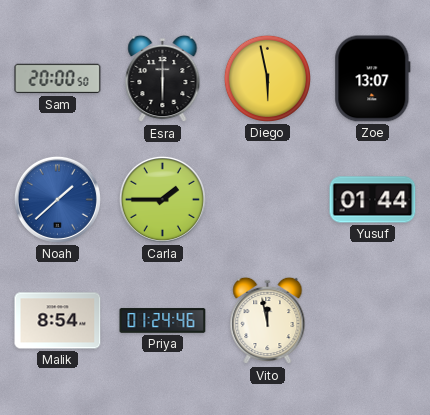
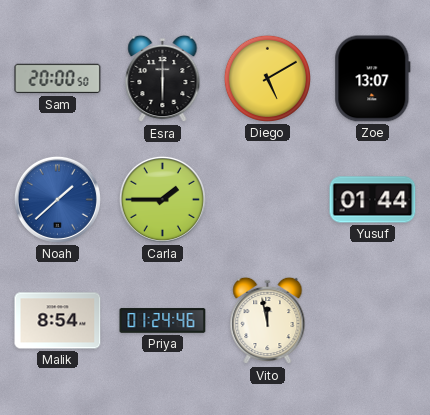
Diego: 5:58 -> 5:10
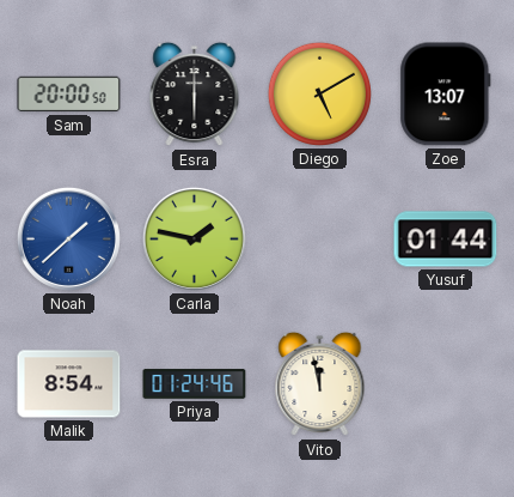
Carla: 1:45 -> 1:47
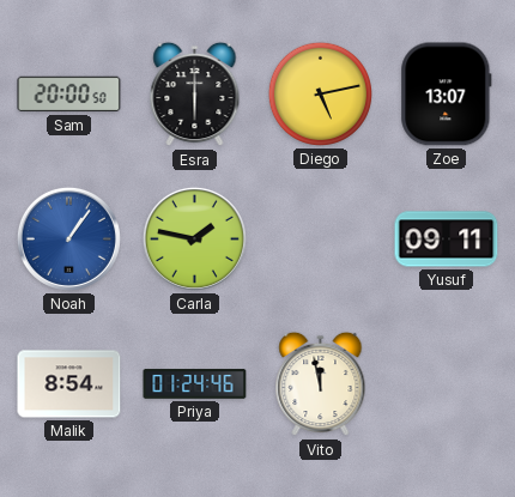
Diego: 5:10 -> 5:13
Noah: 1:38 -> 1:06
Yusuf: 01:44 -> 09:11
